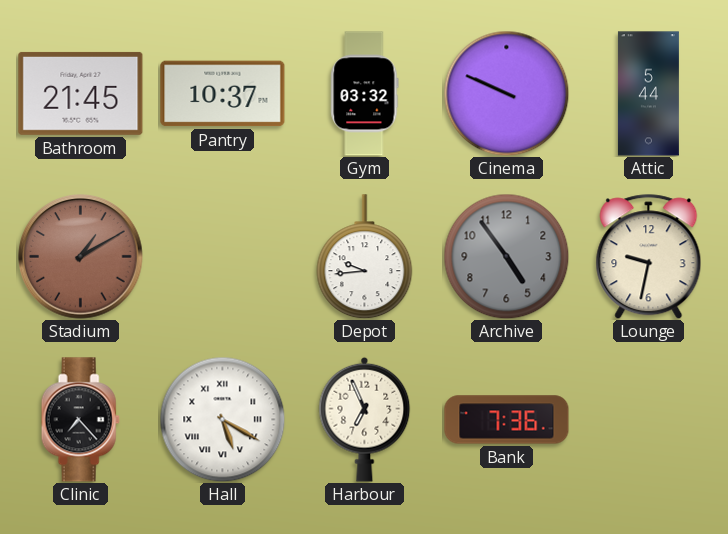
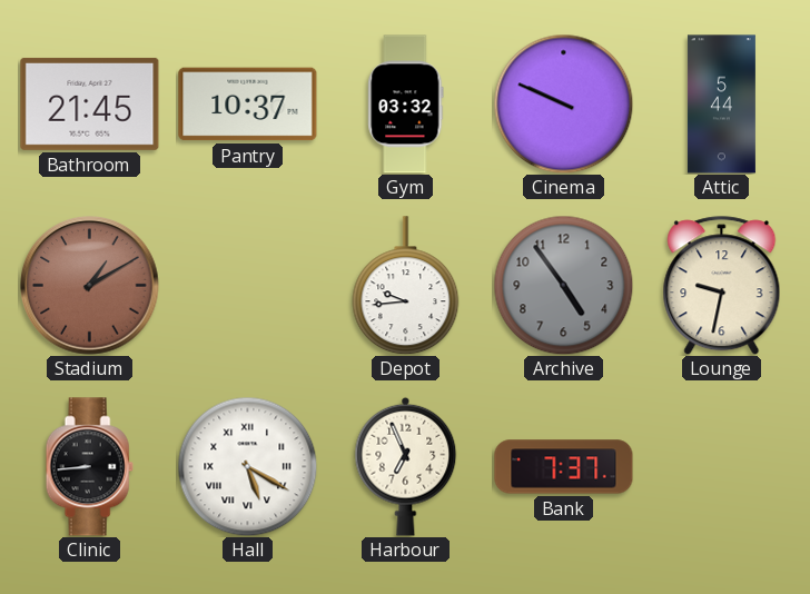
Clinic: 7:23 -> 8:44
Bank: 7:36 -> 7:37
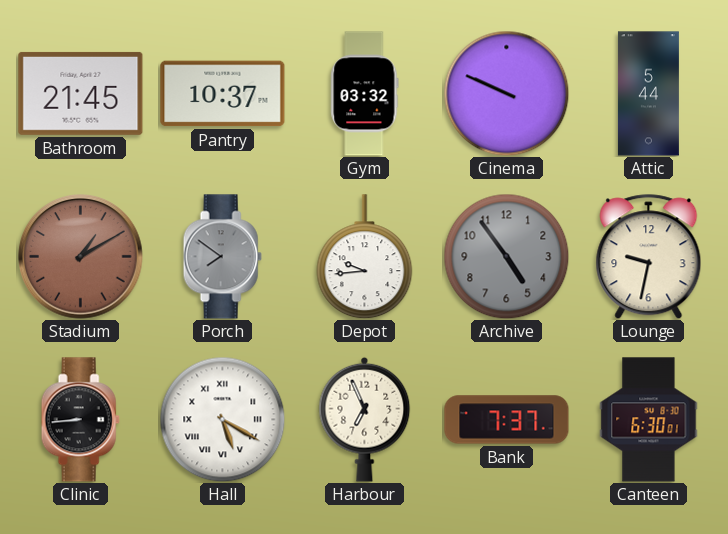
Porch: none -> 7:51
Canteen: none -> 6:30
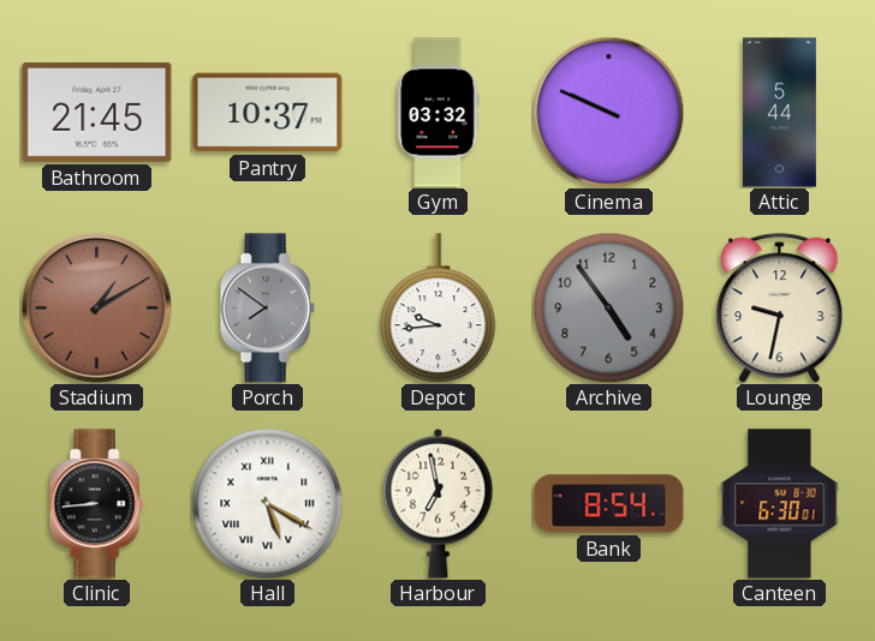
Harbour: 6:56 -> 6:58
Bank: 7:37 -> 8:54
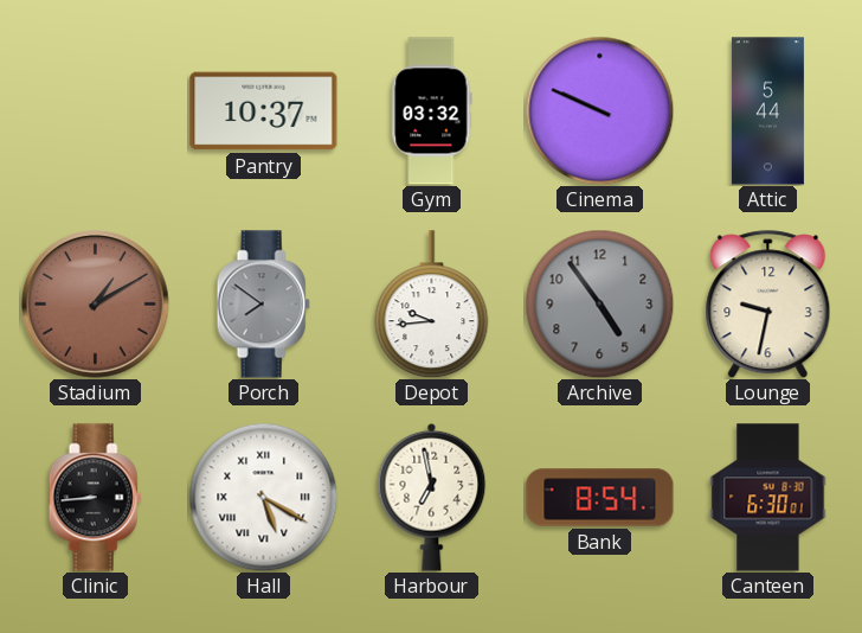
Bathroom: 21:45 -> none
